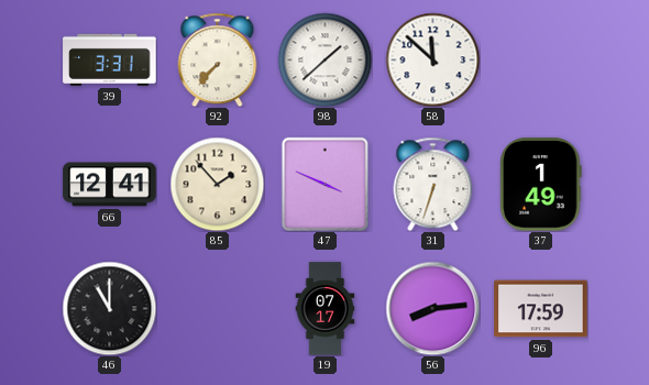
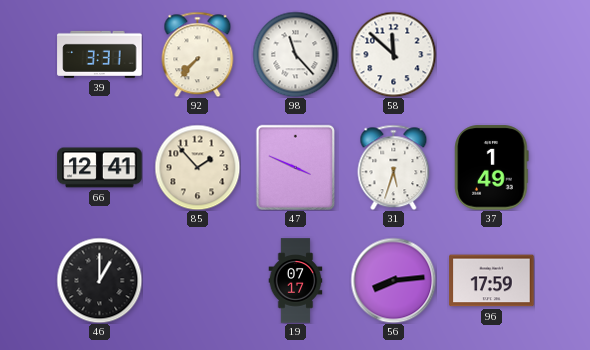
98: 1:38 -> 11:23
31: 6:33 -> 5:33
46: 11:00 -> 1:00
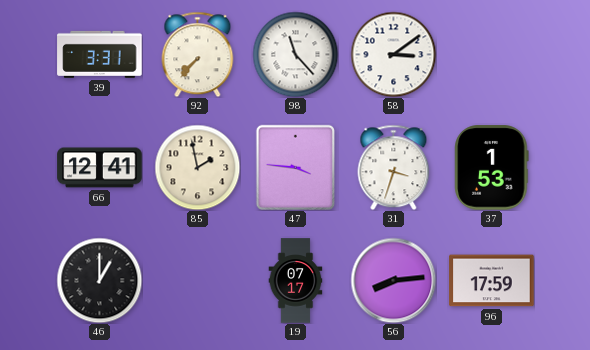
58: 11:52 -> 3:09
85: 1:53 -> 1:58
47: 3:49 -> 3:46
31: 5:33 -> 3:33
37: 1:49 -> 1:53
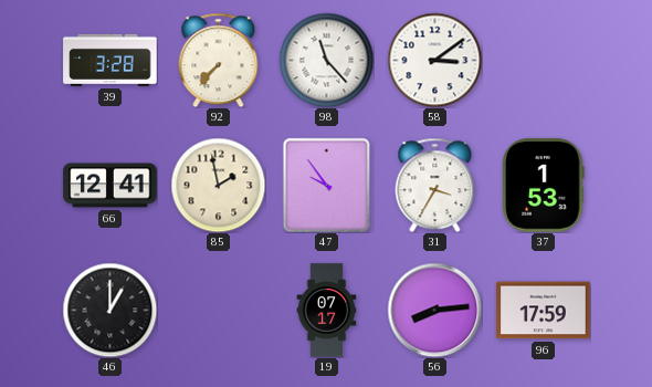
39: 3:31 -> 3:28
47: 3:46 -> 9:54
31: 3:33 -> 3:35
